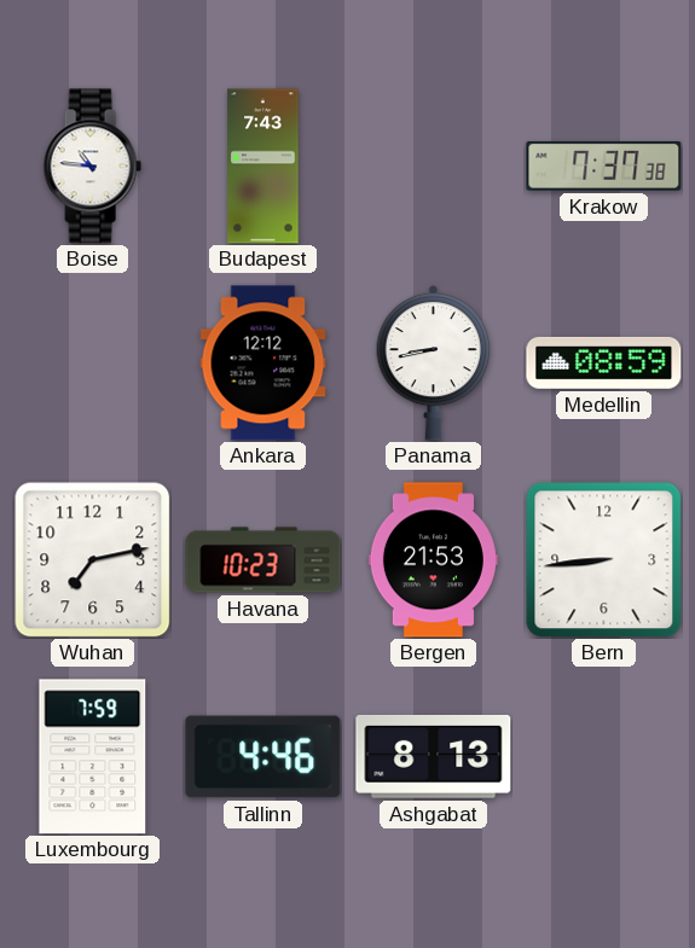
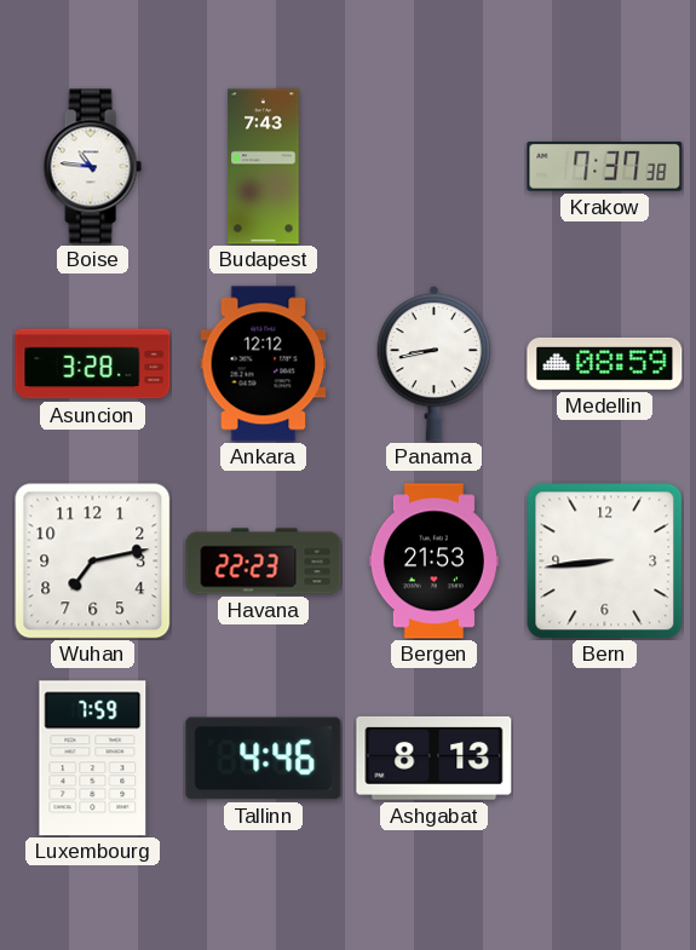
Asuncion: none -> 3:28
Havana: 10:23 -> 22:23
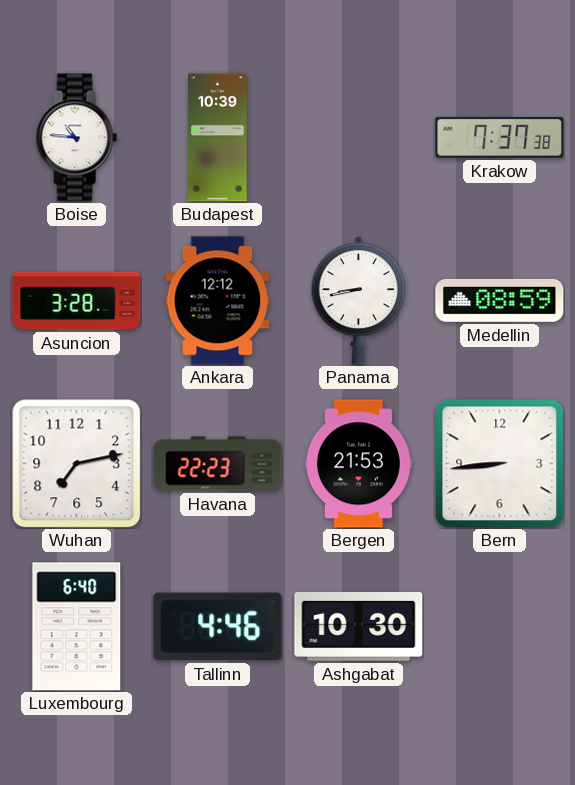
Budapest: 7:43 -> 10:39
Luxembourg: 7:59 -> 6:40
Ashgabat: 8:13 -> 10:30
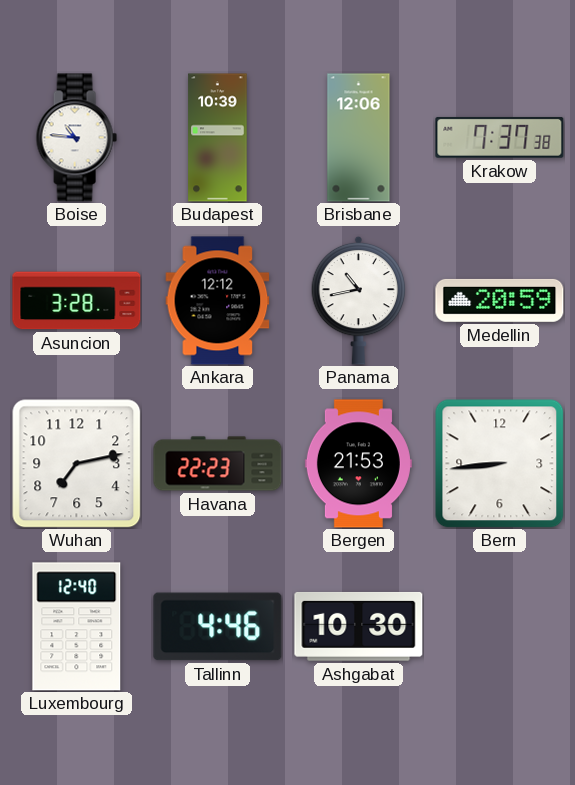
Brisbane: none -> 12:06
Panama: 8:43 -> 10:43
Medellin: 08:59 -> 20:59
Luxembourg: 6:40 -> 12:40
